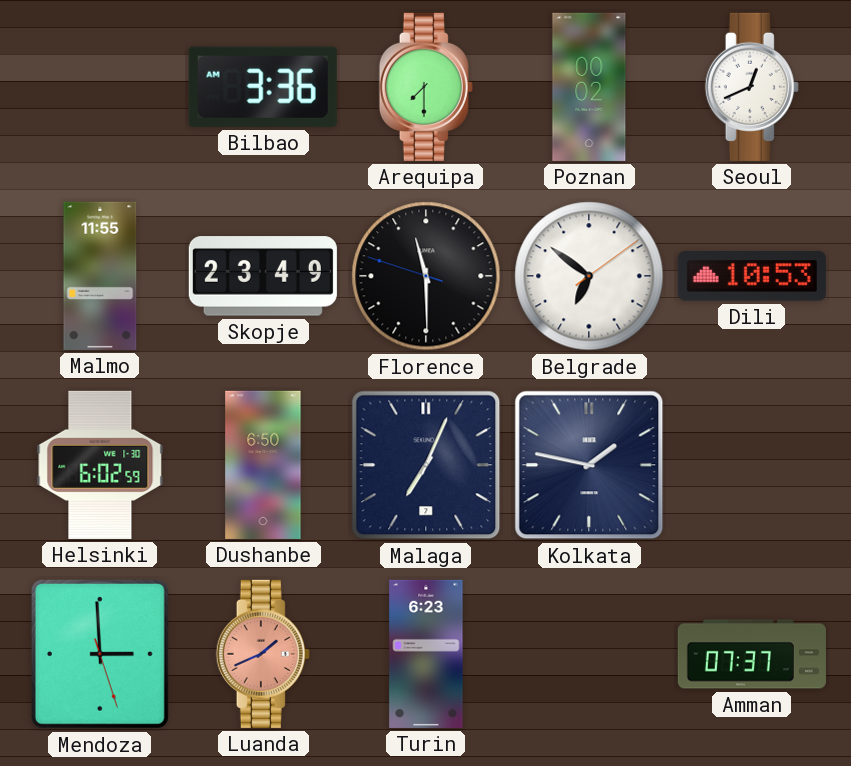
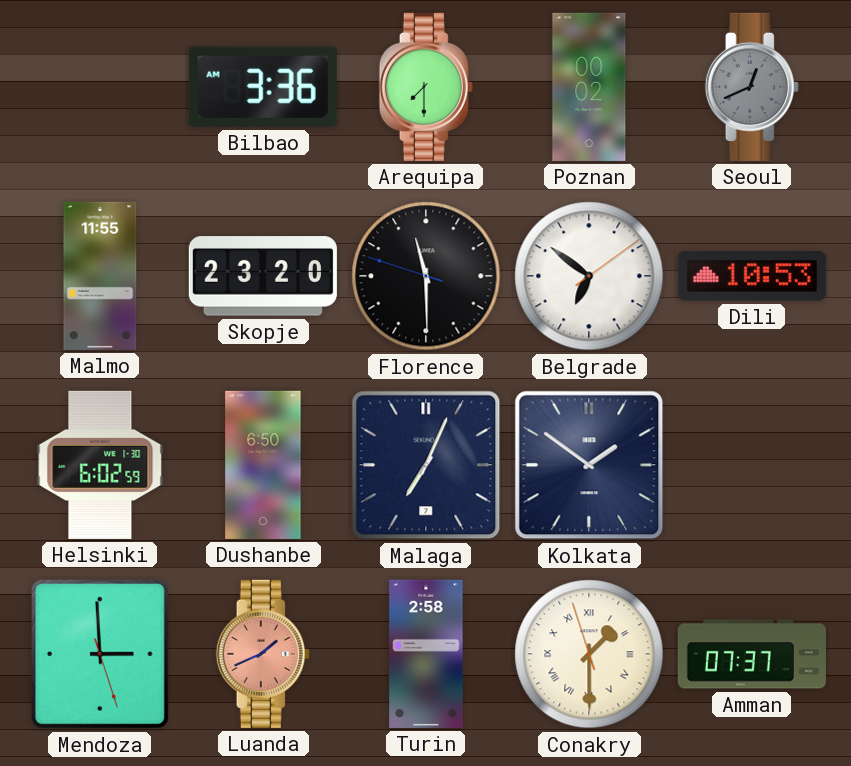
Seoul dial: white -> grey
Skopje: 23:49 -> 23:20
Kolkata: 1:47 -> 1:51
Turin: 6:23 -> 2:58
Conakry: none -> 1:29
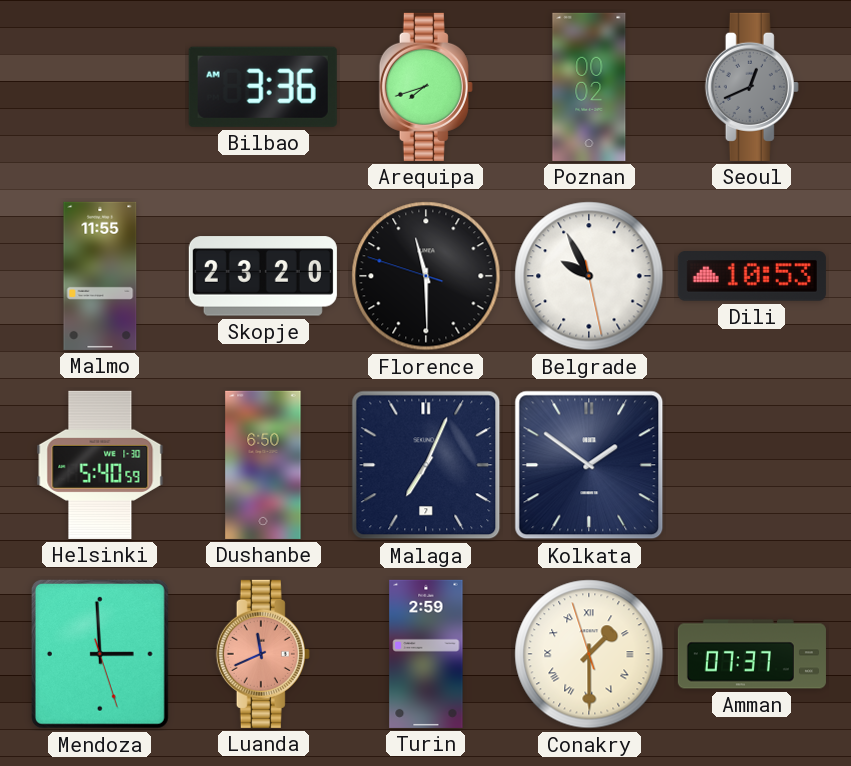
Arequipa: 7:30 -> 7:42
Belgrade: 6:51 -> 9:55
Helsinki: 6:02 -> 5:40
Luanda: 1:41 -> 11:41
Turin: 2:58 -> 2:59
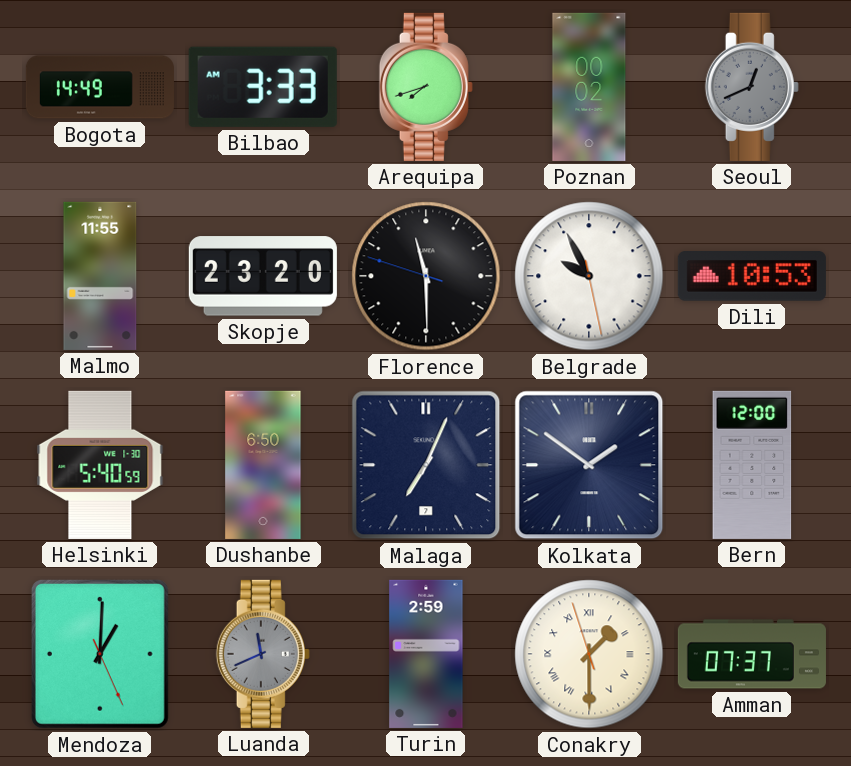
Bogota: none -> 14:49
Bilbao: 3:36 -> 3:33
Bern: none -> 12:00
Mendoza: 2:59 -> 1:00
Luanda dial: salmon -> grey
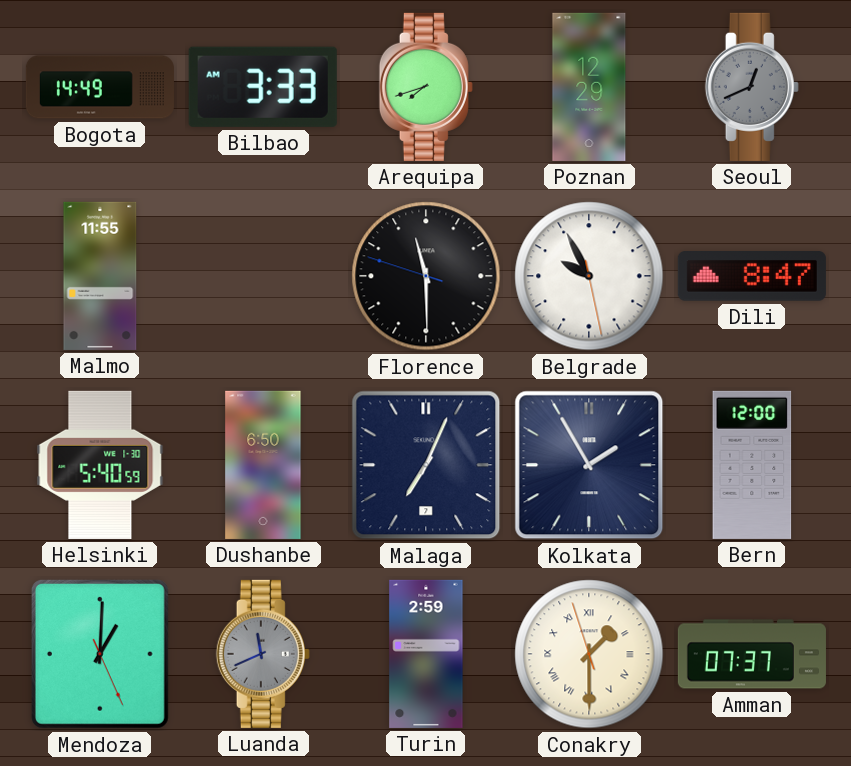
Poznan: 00:02 -> 12:29
Skopje: 23:20 -> none
Dili: 10:53 -> 8:47
Kolkata: 1:51 -> 1:55
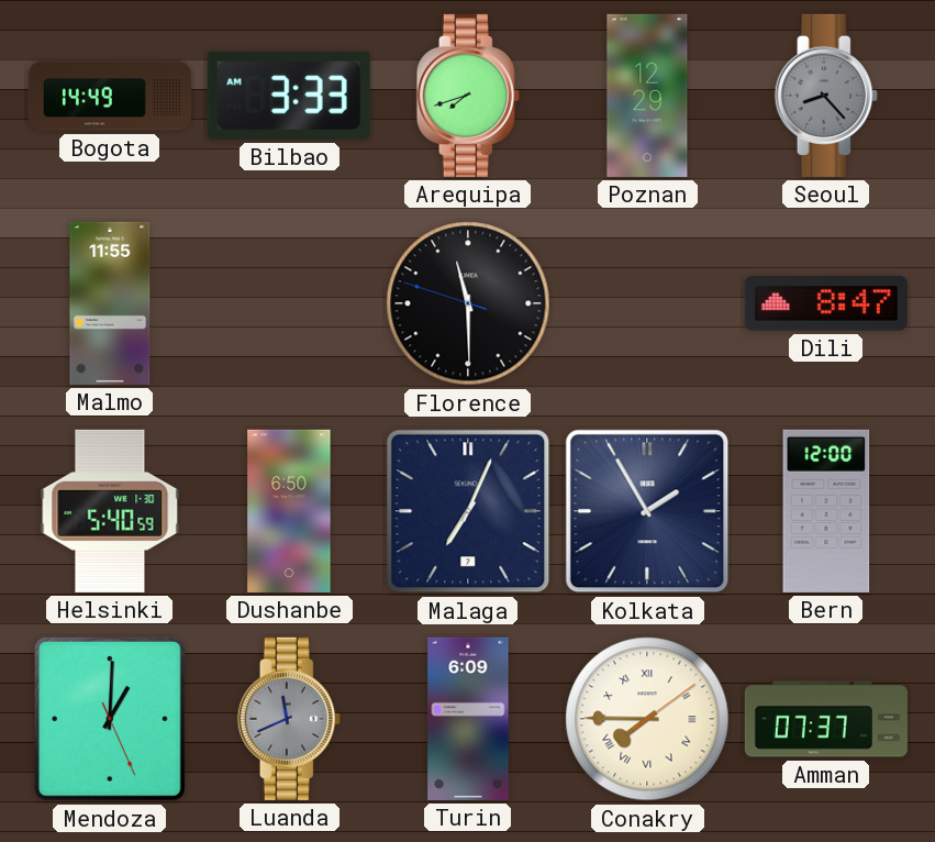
Seoul: 12:41 -> 8:23
Belgrade: 9:55 -> none
Turin: 2:59 -> 6:09
Conakry: 1:29 -> 7:45
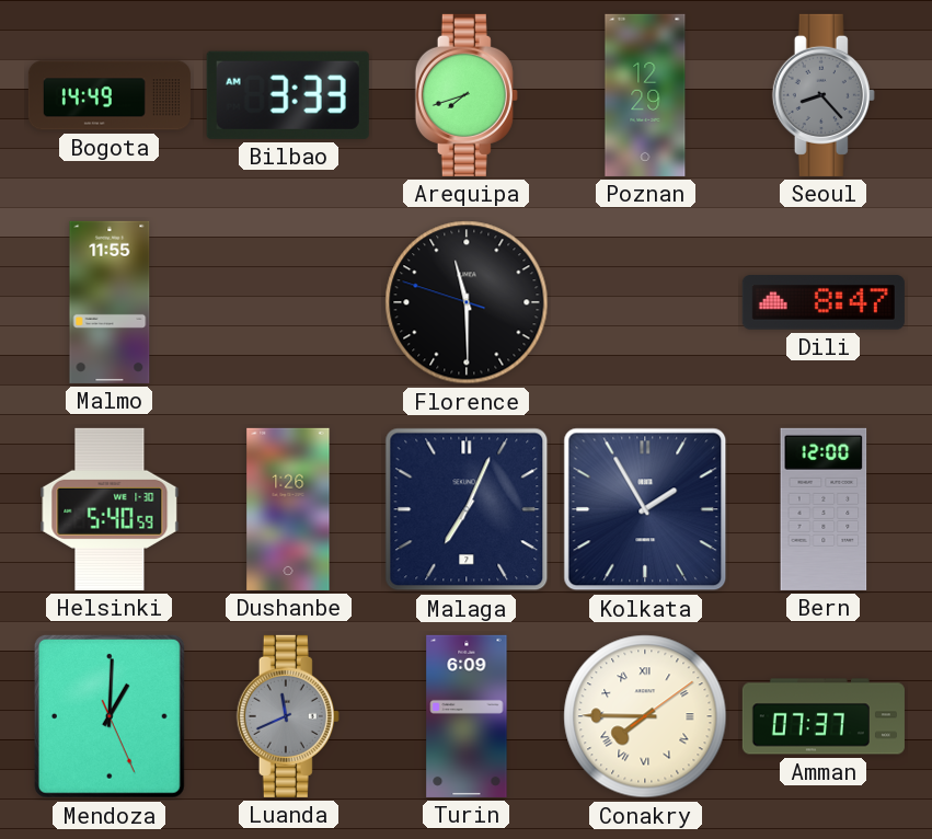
Dushanbe: 6:50 -> 1:26
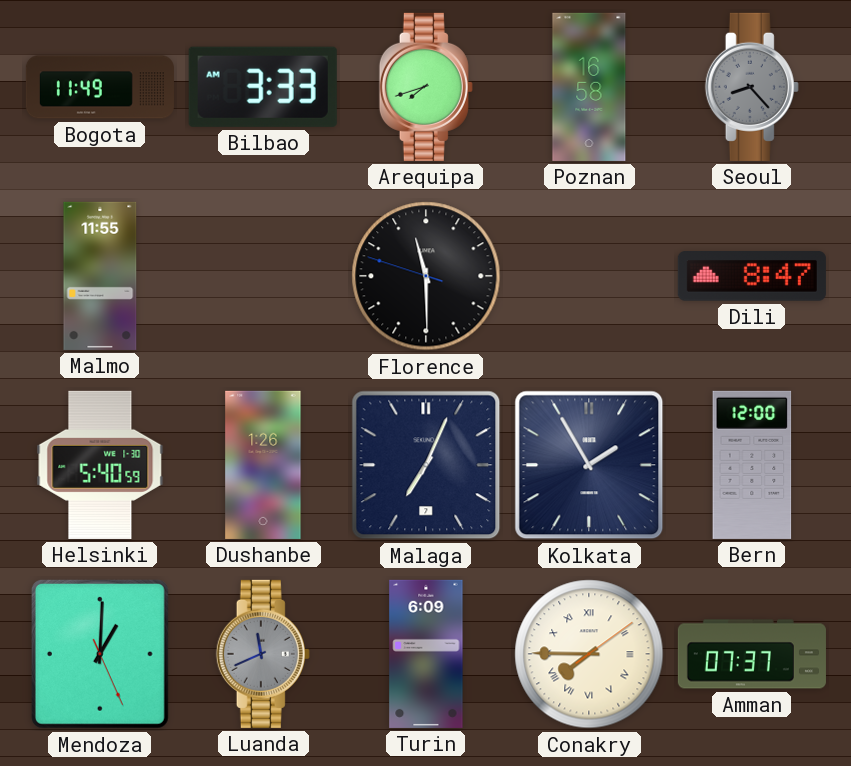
Bogota: 14:49 -> 11:49
Poznan: 12:29 -> 16:58
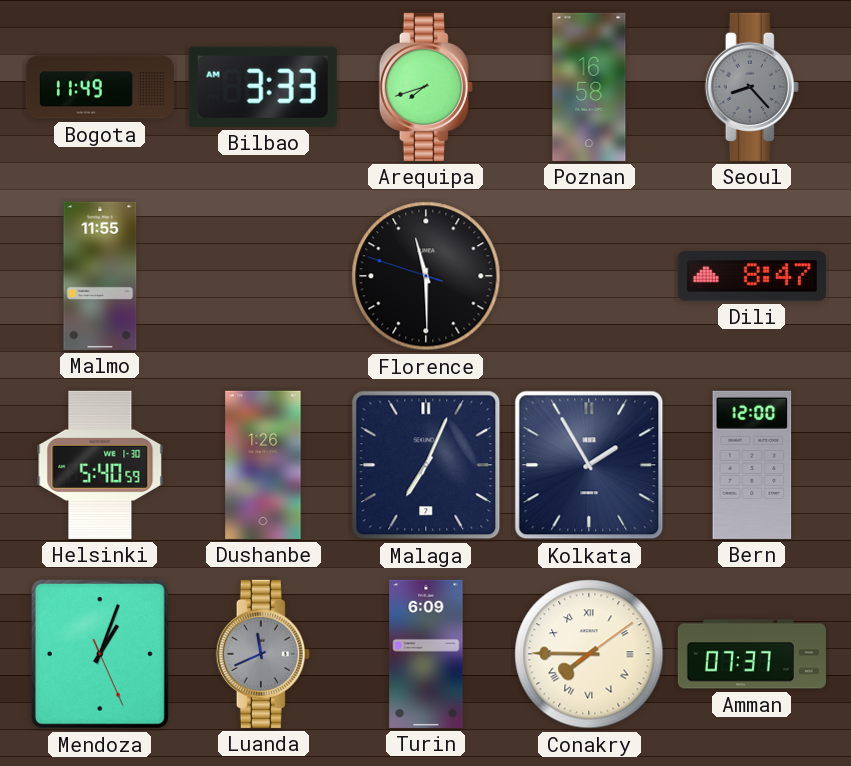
Mendoza: 1:00 -> 1:03
